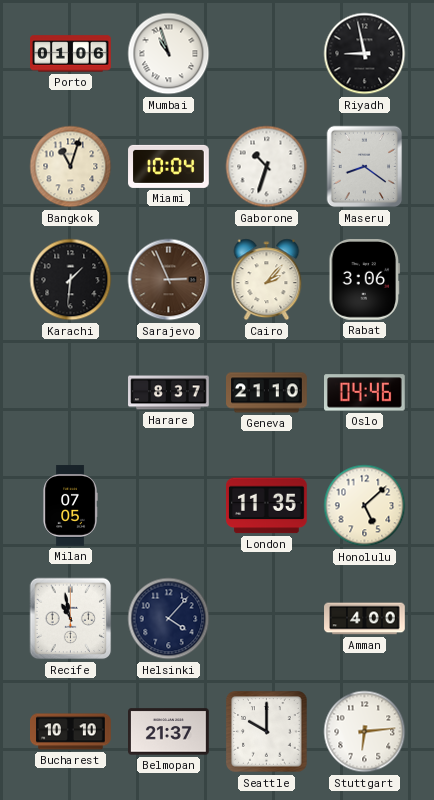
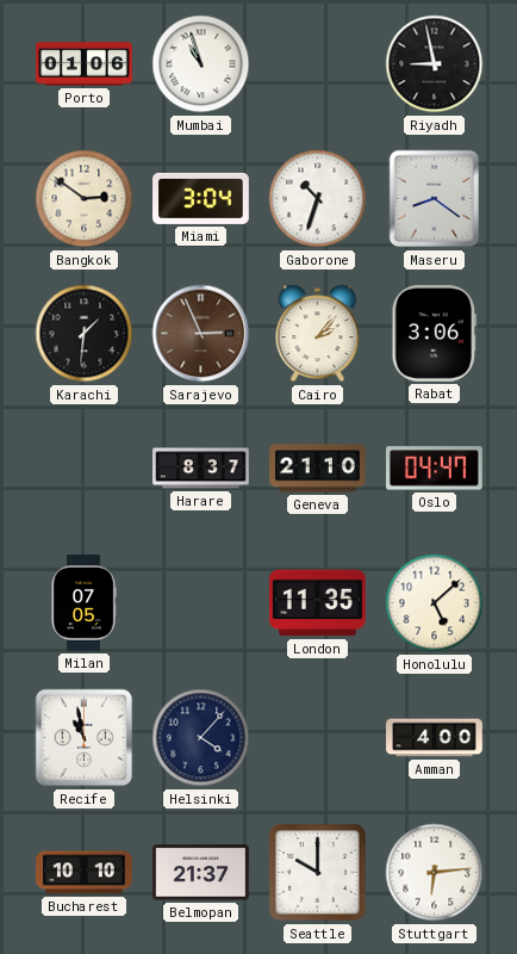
Bangkok: 11:03 -> 2:51
Miami: 10:04 -> 3:04
Oslo: 04:46 -> 04:47
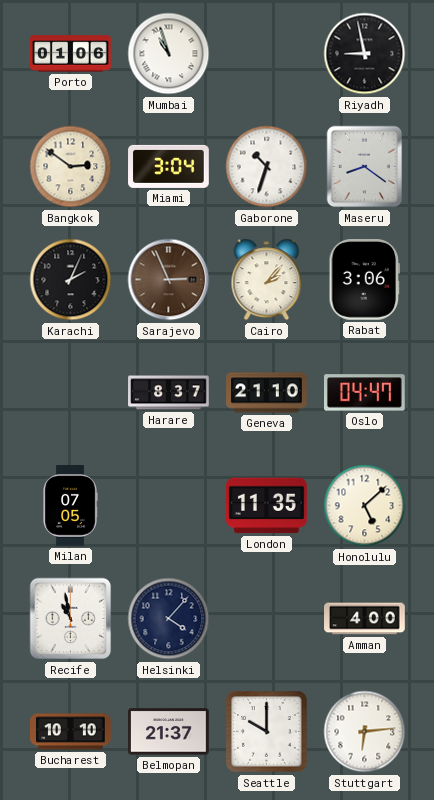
Karachi: 1:31 -> 2:04
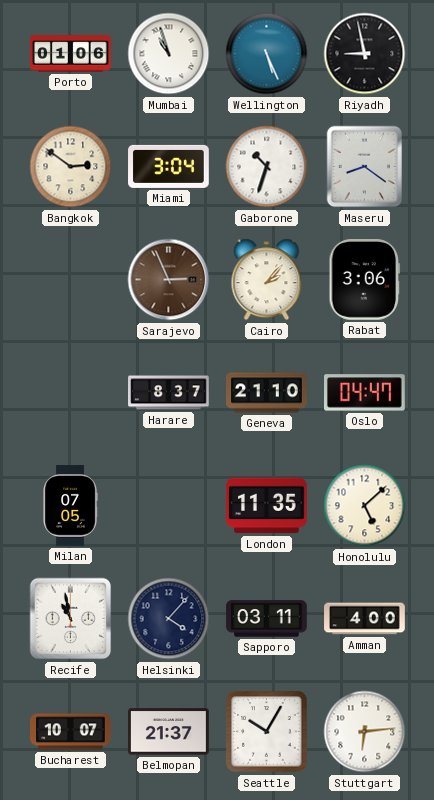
Wellington: none -> 5:26
Karachi: 2:04 -> none
Sapporo: none -> 03:11
Bucharest: 10:10 -> 10:07
Seattle: 10:00 -> 10:05
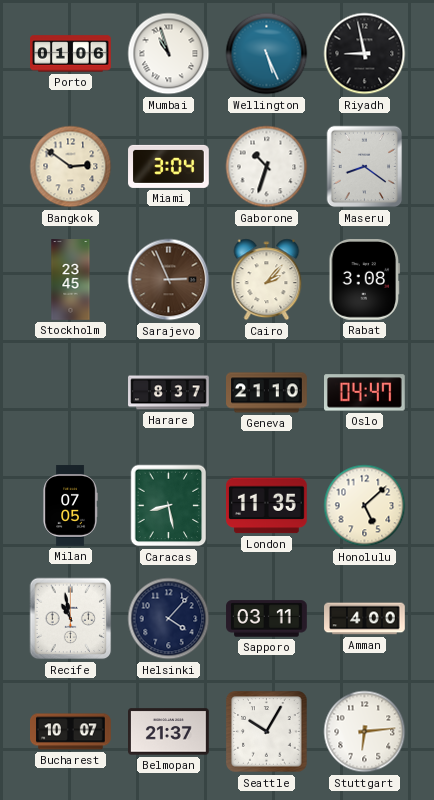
Stockholm: none -> 23:45
Rabat: 3:06 -> 3:08
Caracas: none -> 8:28
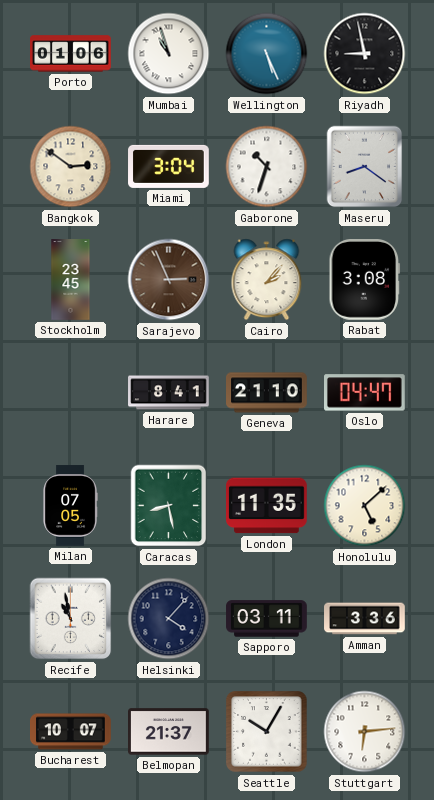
Harare: 8:37 -> 8:41
Amman: 4:00 -> 3:36
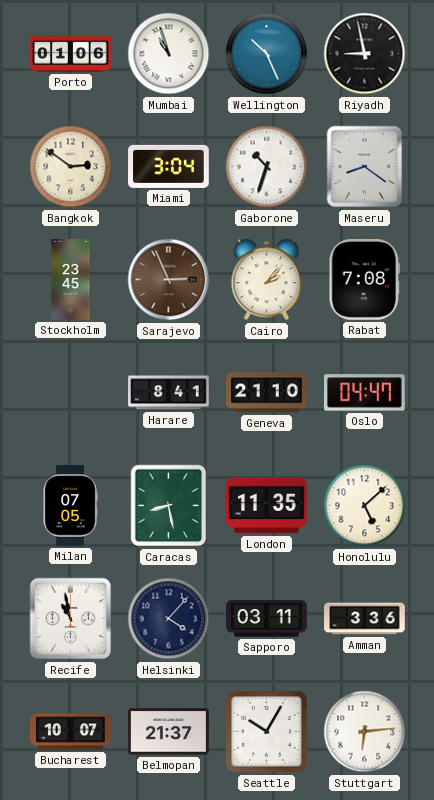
Wellington: 5:26 -> 10:26
Rabat: 3:08 -> 7:08
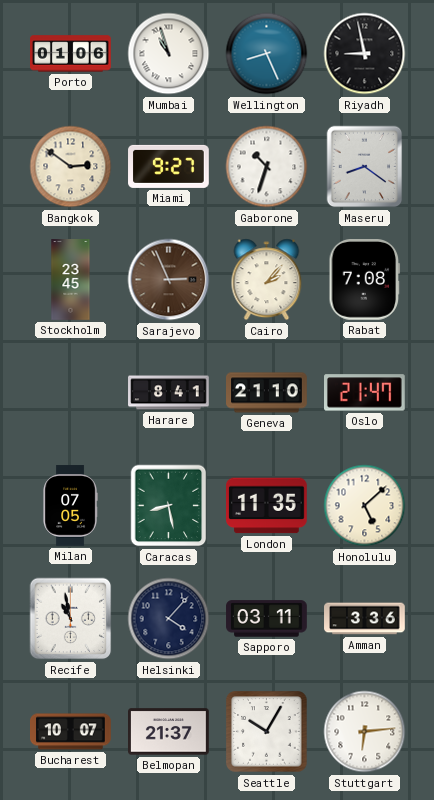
Wellington: 10:26 -> 8:26
Miami: 3:04 -> 9:27
Oslo: 04:47 -> 21:47
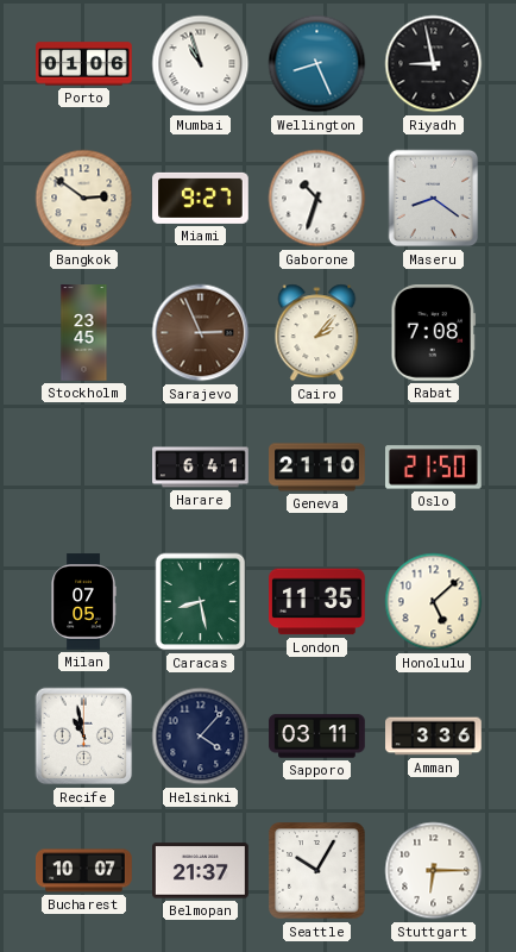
Harare: 8:41 -> 6:41
Oslo: 21:47 -> 21:50
Stuttgart: 6:14 -> 6:15
